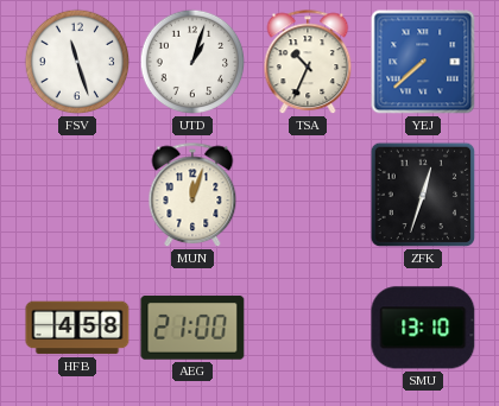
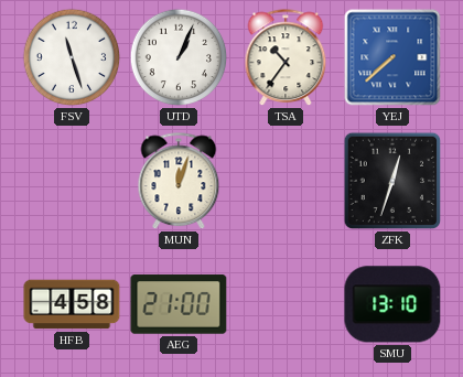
UTD: 1:03 -> 1:04
TSA: 10:34 -> 10:36
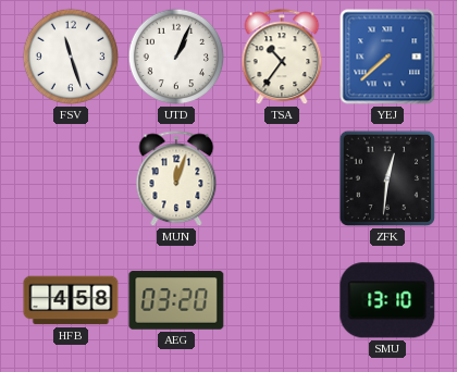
ZFK: 12:33 -> 12:31
AEG: 21:00 -> 03:20
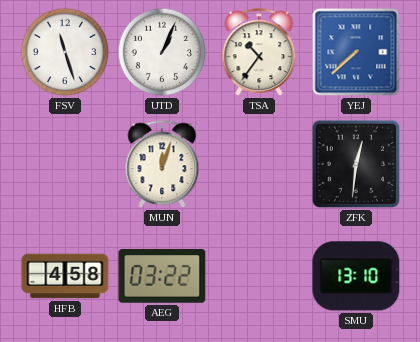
AEG: 03:20 -> 03:22
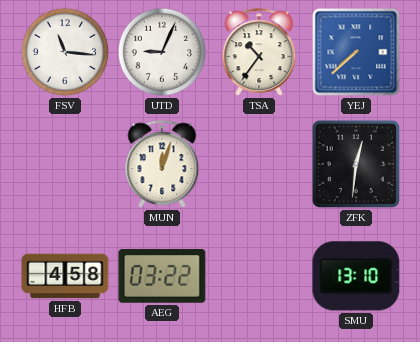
FSV: 11:27 -> 11:16
UTD: 1:04 -> 9:04
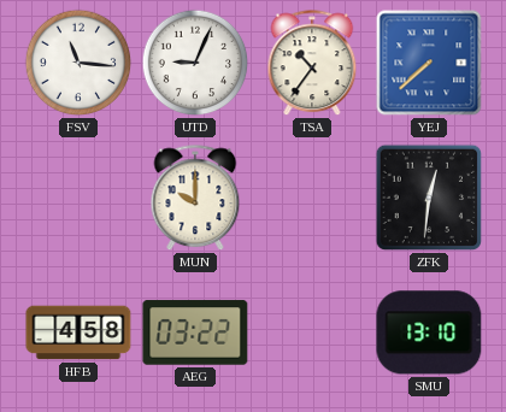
MUN: 12:03 -> 10:00
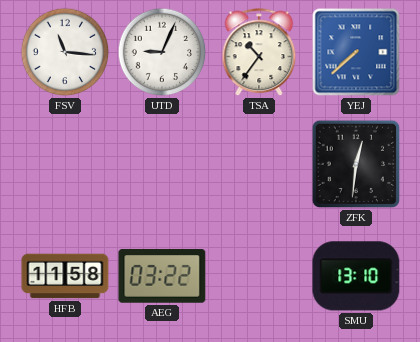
MUN: 10:00 -> none
HFB: 4:58 -> 11:58
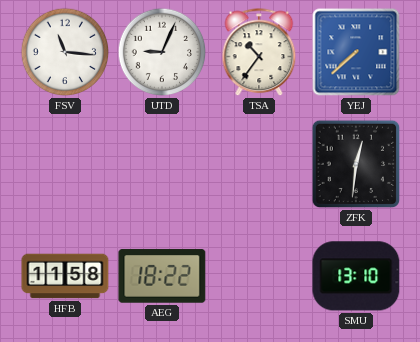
AEG: 03:22 -> 18:22
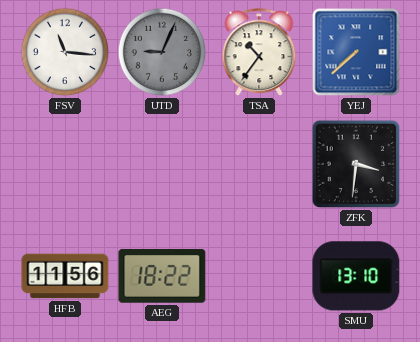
UTD dial: white -> grey
ZFK: 12:31 -> 3:31
HFB: 11:58 -> 11:56
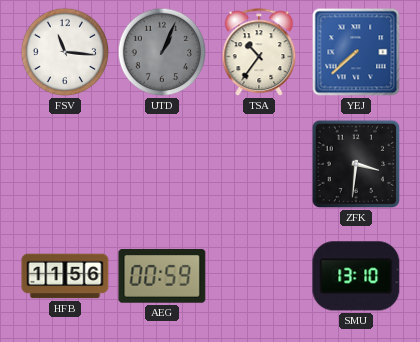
UTD: 9:04 -> 1:04
AEG: 18:22 -> 00:59
